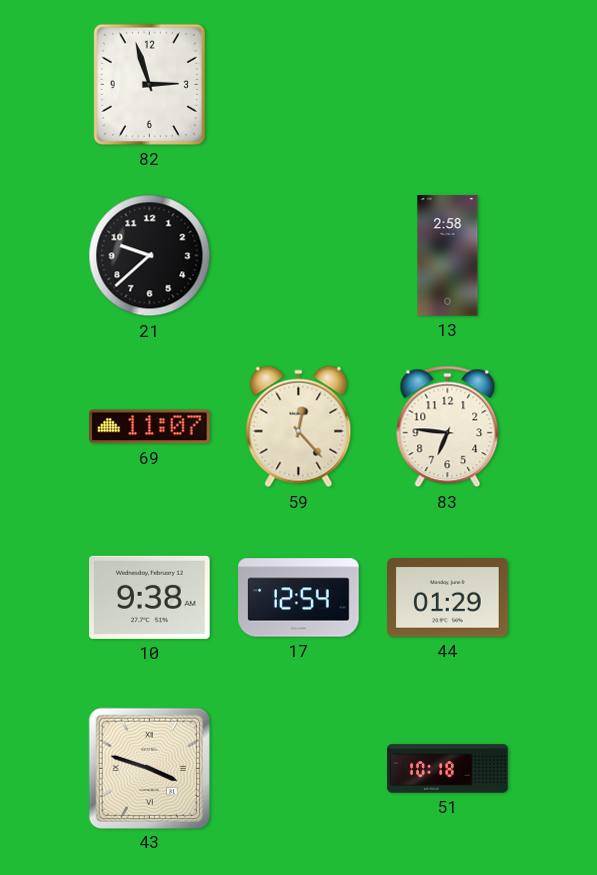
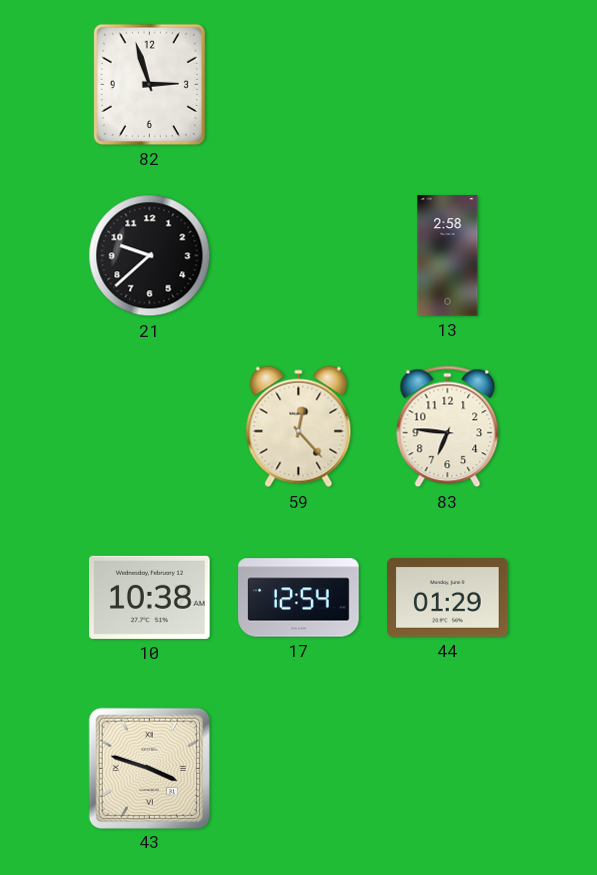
69: 11:07 -> none
10: 9:38 -> 10:38
51: 10:18 -> none
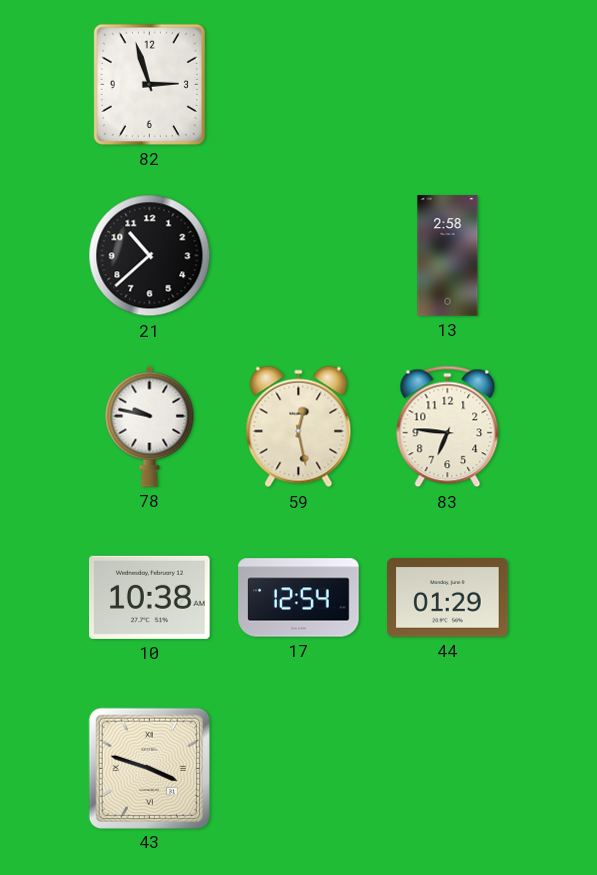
21: 9:38 -> 10:38
78: none -> 9:47
59: 12:23 -> 12:28
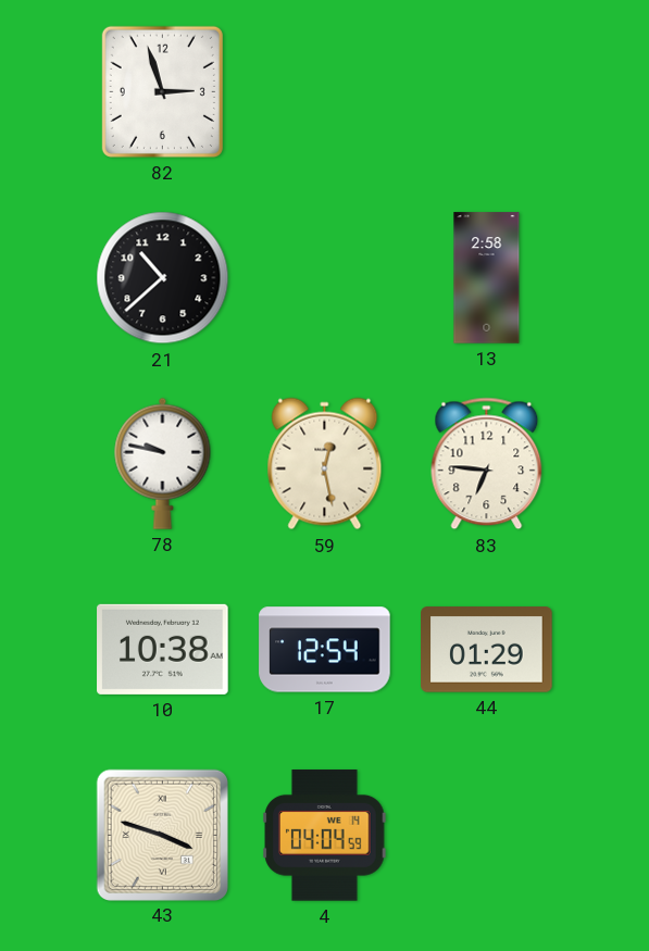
4: none -> 04:04
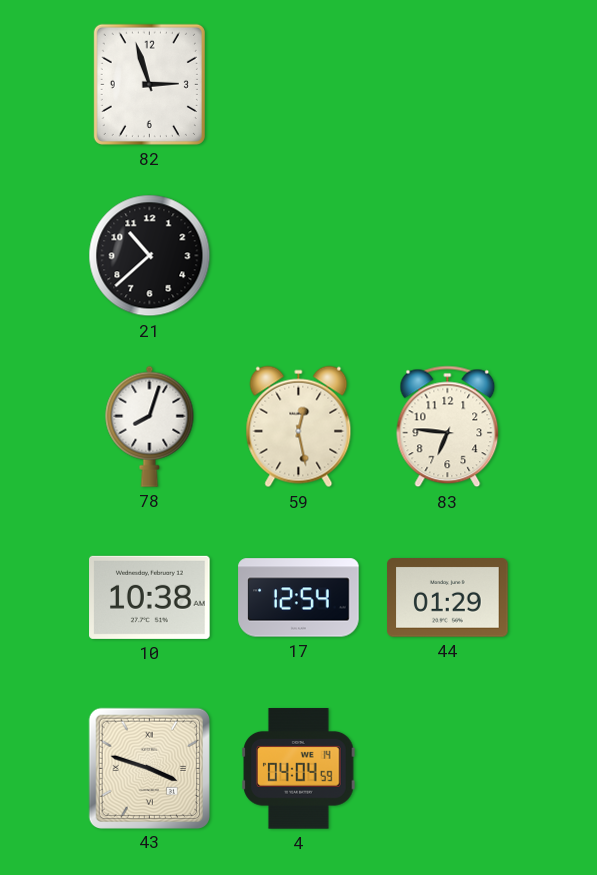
13: 2:58 -> none
78: 9:47 -> 8:03
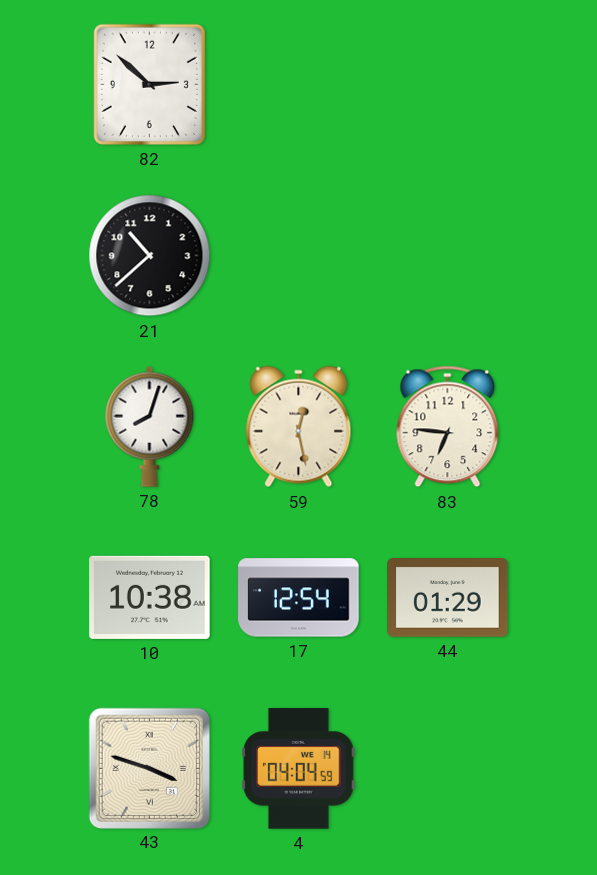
82: 2:57 -> 2:52
